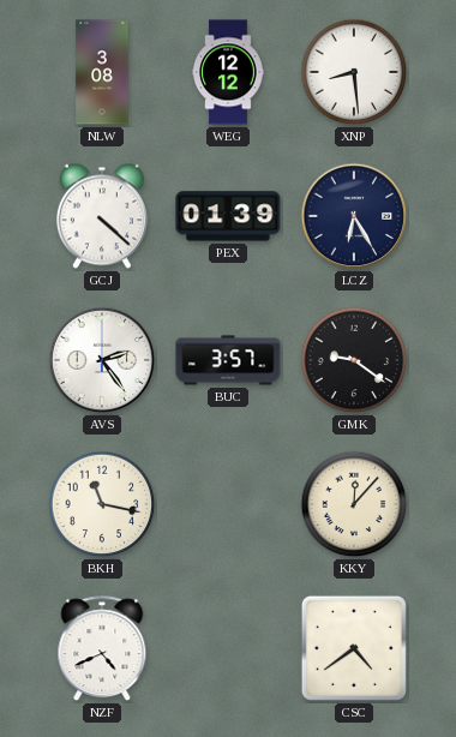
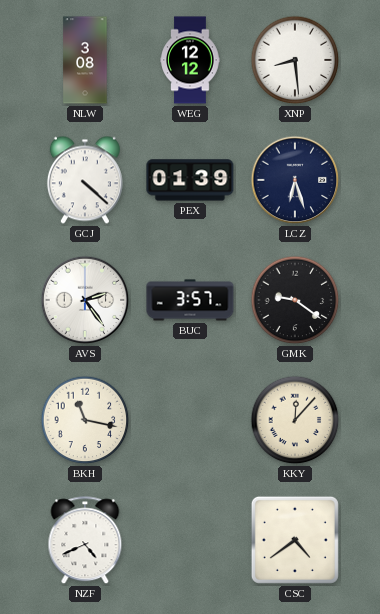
LCZ: 6:25 -> 6:27
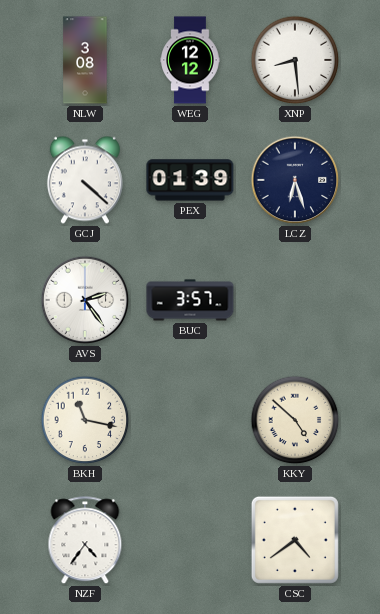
GMK: 9:21 -> none
KKY: 12:07 -> 4:52
NZF: 4:41 -> 4:36
